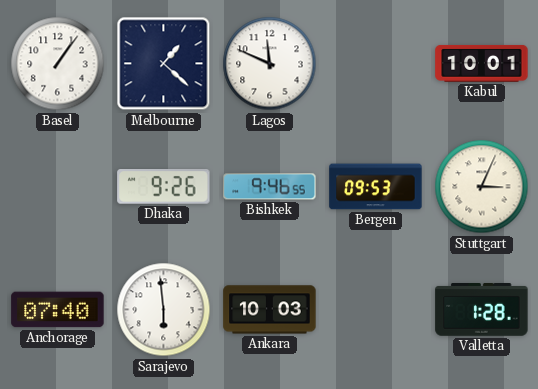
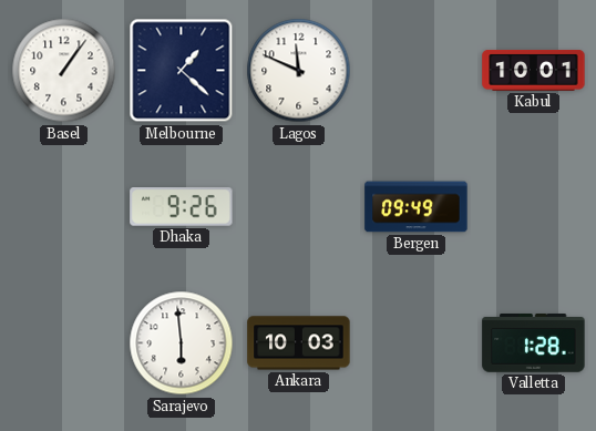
Bishkek: 9:46 -> none
Bergen: 09:53 -> 09:49
Stuttgart: 3:04 -> none
Anchorage: 07:40 -> none
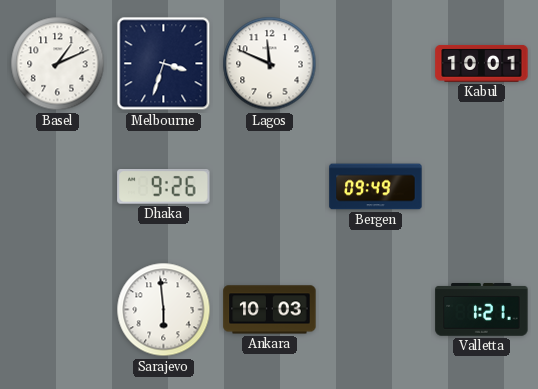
Basel: 1:06 -> 1:11
Melbourne: 1:22 -> 3:33
Valletta: 1:28 -> 1:21
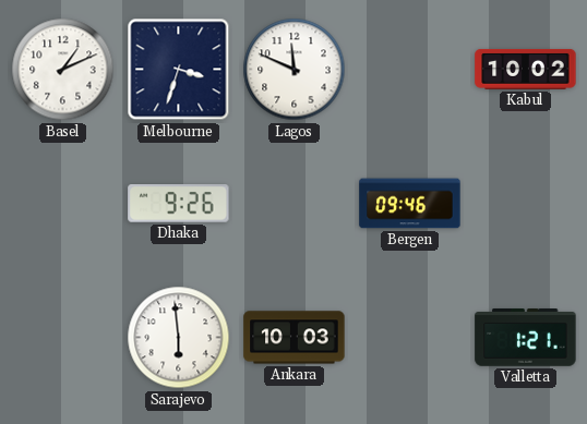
Kabul: 10:01 -> 10:02
Bergen: 09:49 -> 09:46
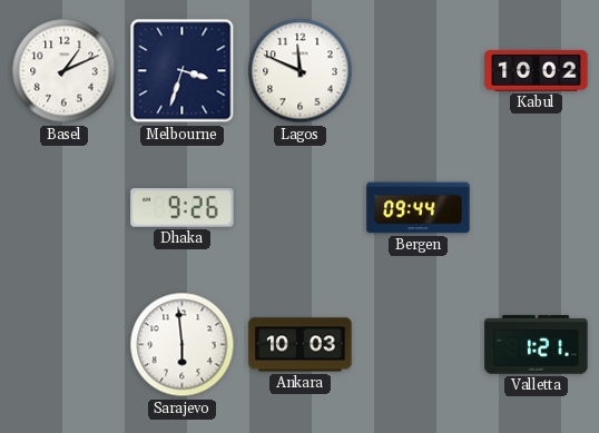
Bergen: 09:46 -> 09:44
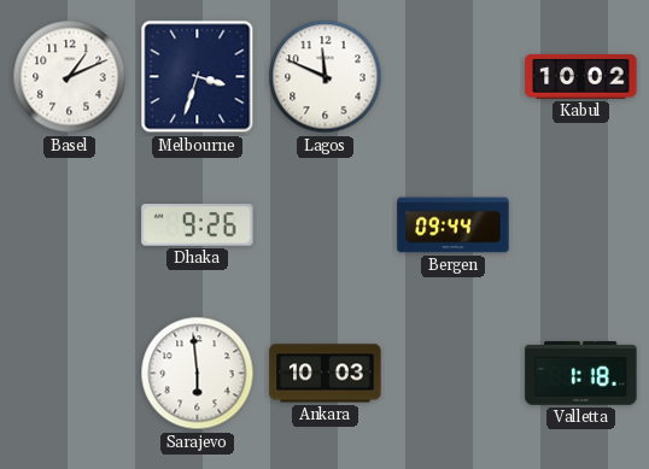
Valletta: 1:21 -> 1:18
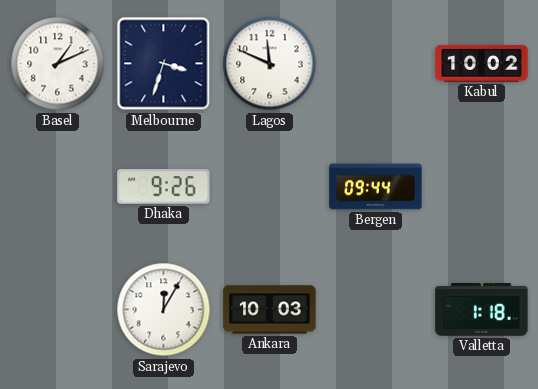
Sarajevo: 5:59 -> 12:05
